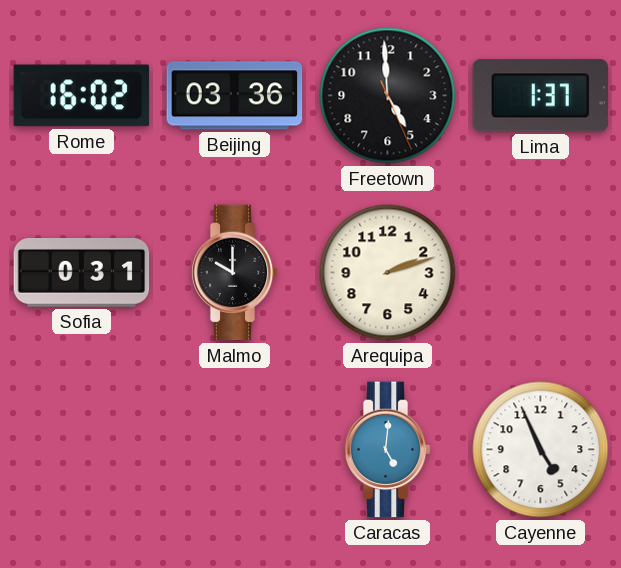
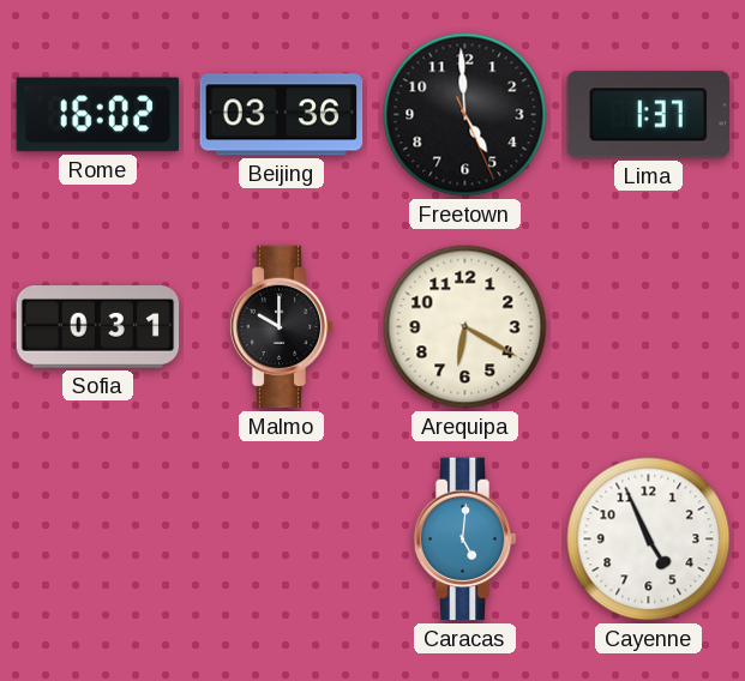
Arequipa: 2:12 -> 6:20
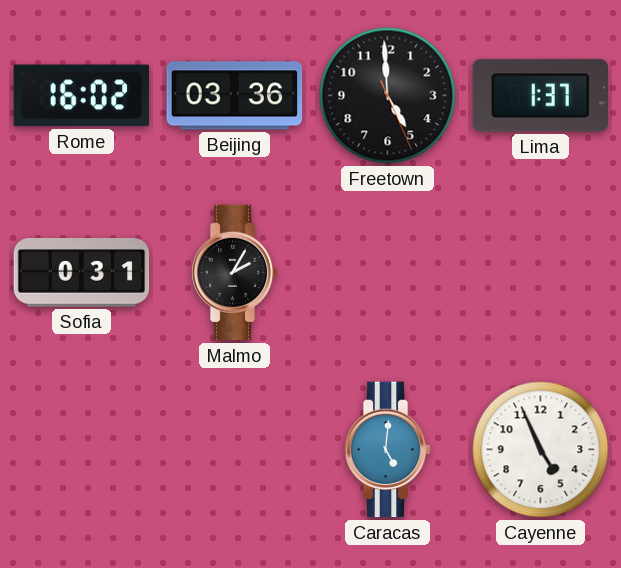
Malmo: 10:00 -> 2:05
Arequipa: 6:20 -> none
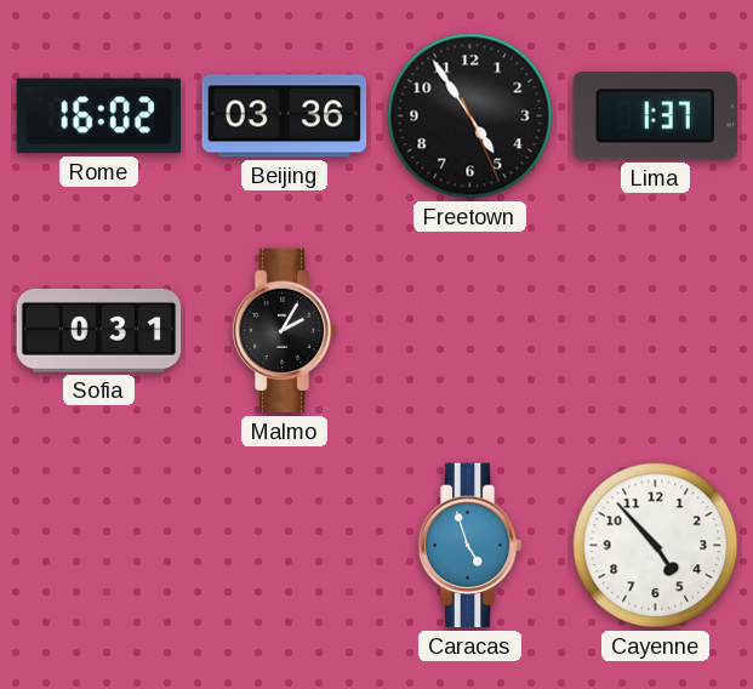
Freetown: 4:59 -> 4:54
Caracas: 5:01 -> 4:57
Cayenne: 4:56 -> 4:53
